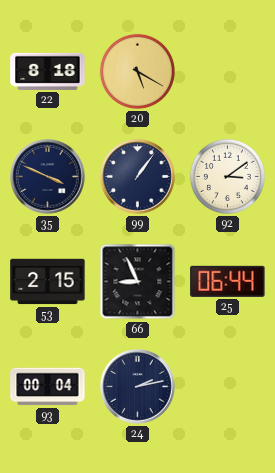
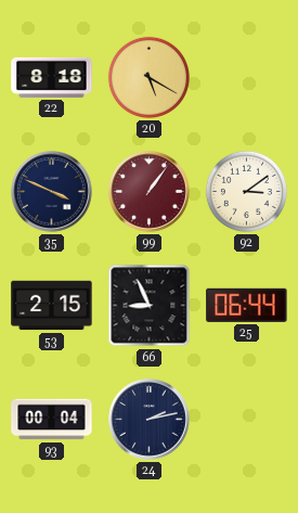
99 dial: navy -> burgundy
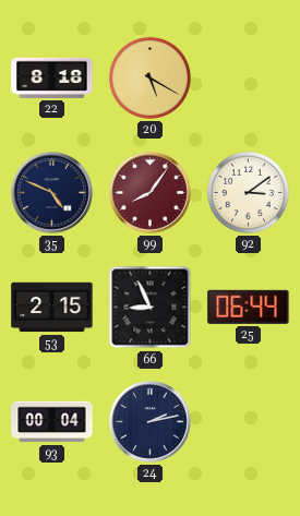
35: 3:49 -> 4:49
99: 1:06 -> 8:06
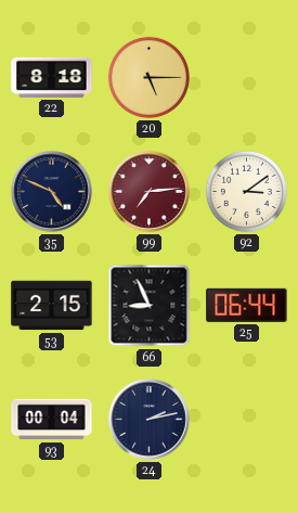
20: 5:20 -> 5:15
99: 8:06 -> 7:14
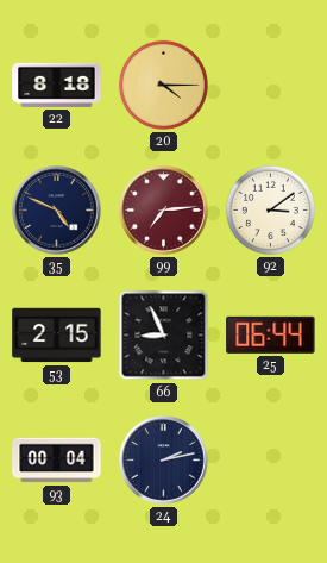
20: 5:15 -> 4:15
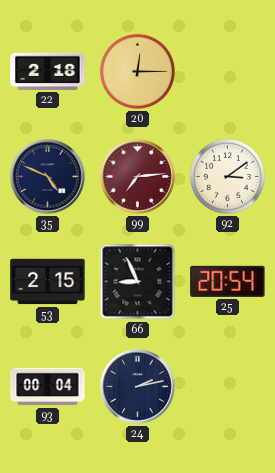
22: 8:18 -> 2:18
20: 4:15 -> 12:15
25: 06:44 -> 20:54
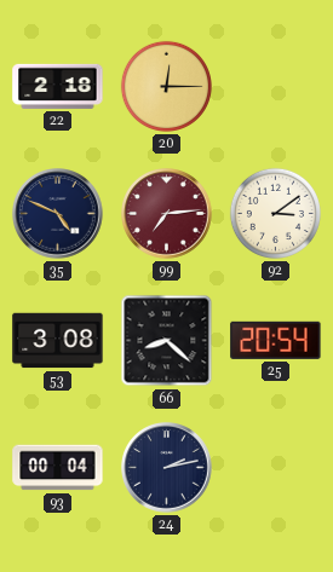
53: 2:15 -> 3:08
66: 8:56 -> 8:22
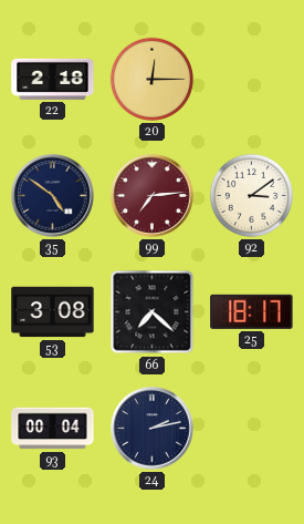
35: 4:49 -> 4:51
66: 8:22 -> 7:22
25: 20:54 -> 18:17
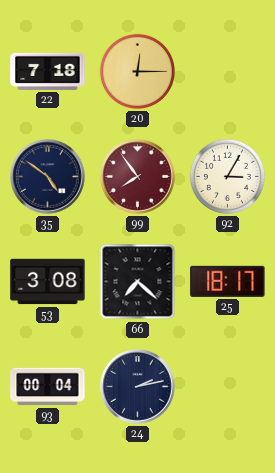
22: 2:18 -> 7:18
99: 7:14 -> 7:54
92: 3:09 -> 3:05
